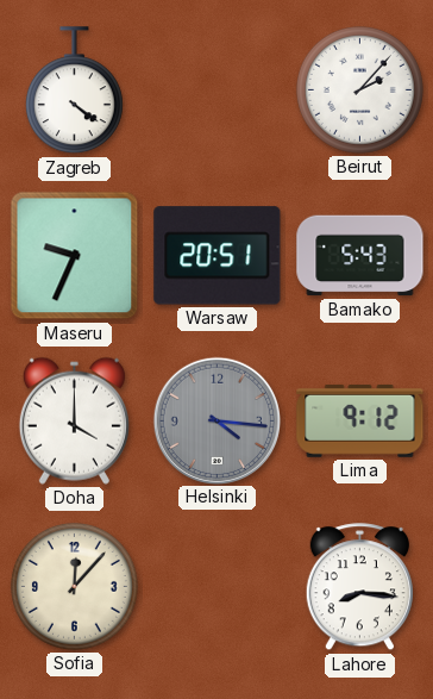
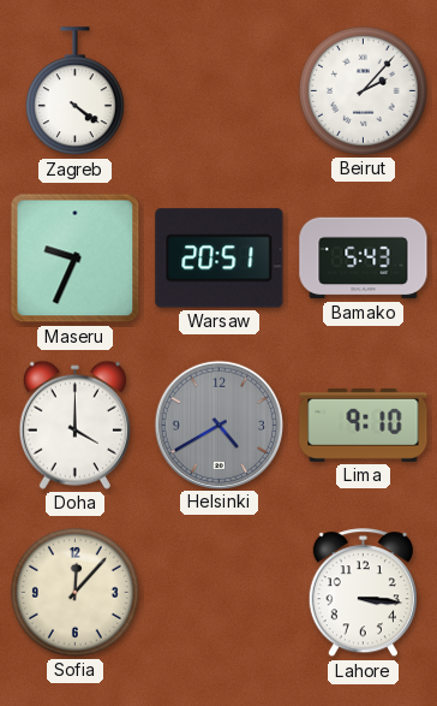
Helsinki: 4:16 -> 4:40
Lima: 9:12 -> 9:10
Lahore: 8:16 -> 3:16
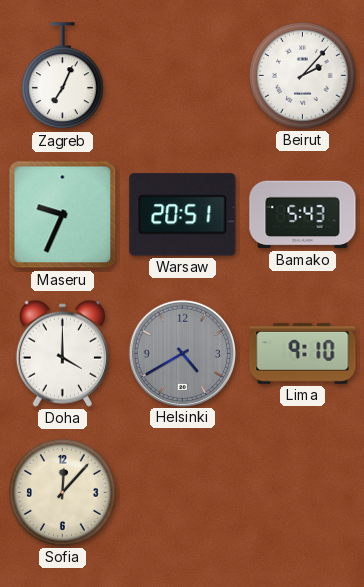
Zagreb: 4:21 -> 7:04
Lahore: 3:16 -> none
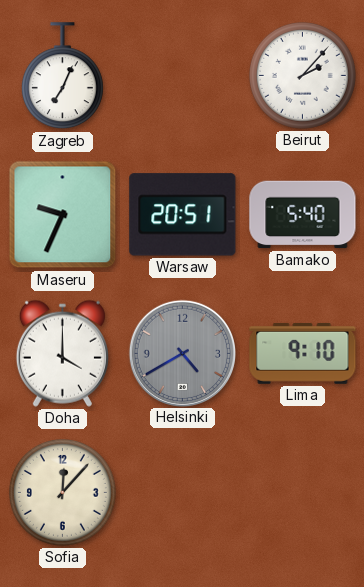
Bamako: 5:43 -> 5:40
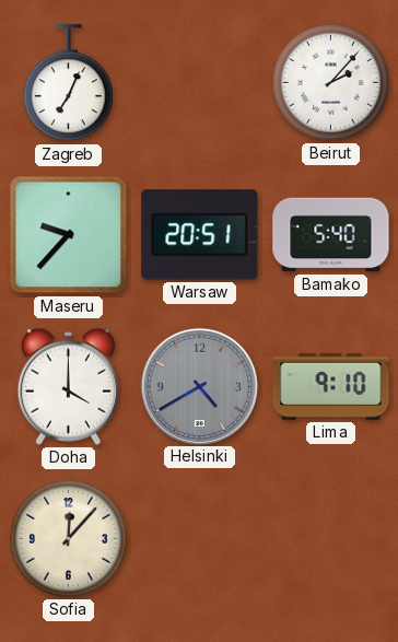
Maseru: 9:34 -> 9:37
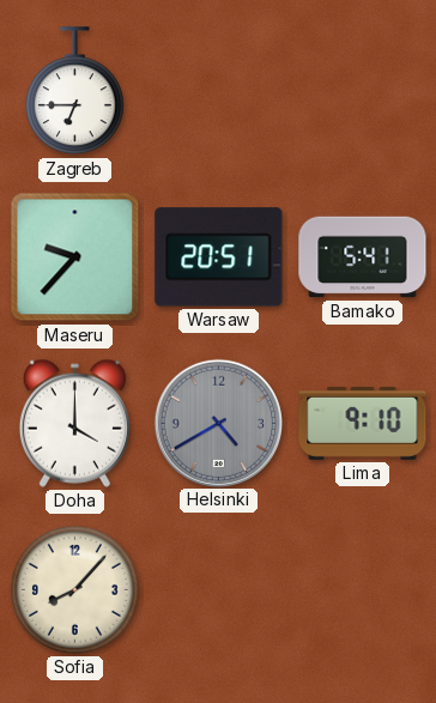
Zagreb: 7:04 -> 6:45
Beirut: 2:07 -> none
Bamako: 5:40 -> 5:41
Sofia: 12:07 -> 8:07
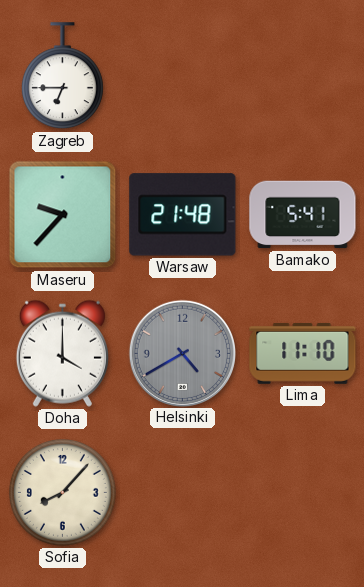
Warsaw: 20:51 -> 21:48
Lima: 9:10 -> 11:10
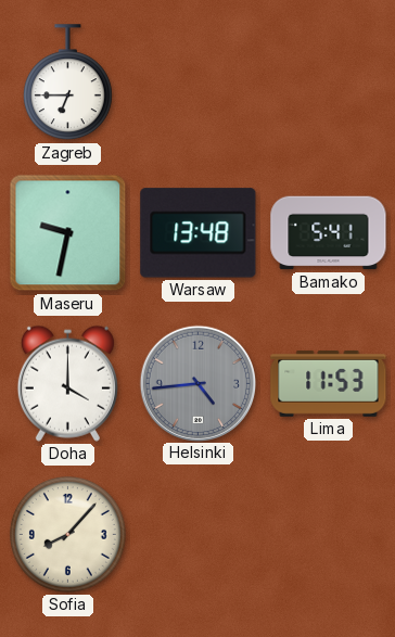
Maseru: 9:37 -> 9:32
Warsaw: 21:48 -> 13:48
Helsinki: 4:40 -> 4:44
Lima: 11:10 -> 11:53
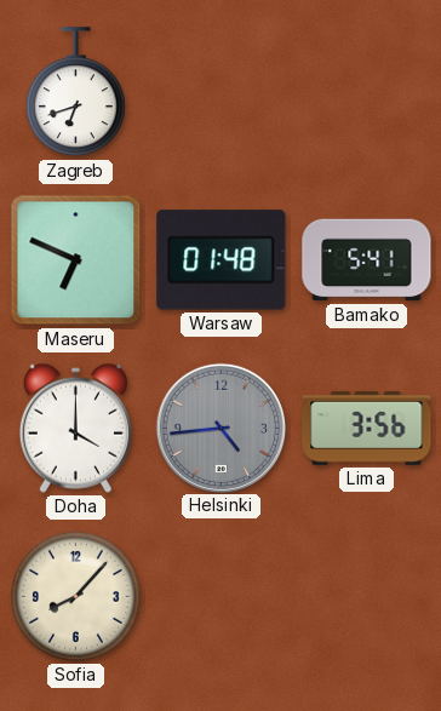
Zagreb: 6:45 -> 6:42
Maseru: 9:32 -> 6:49
Warsaw: 13:48 -> 01:48
Lima: 11:53 -> 3:56
